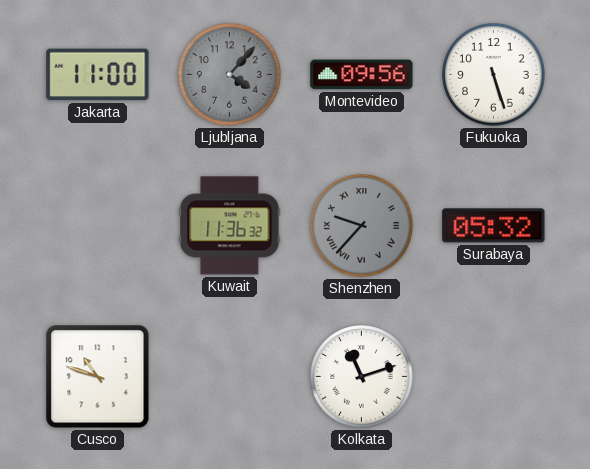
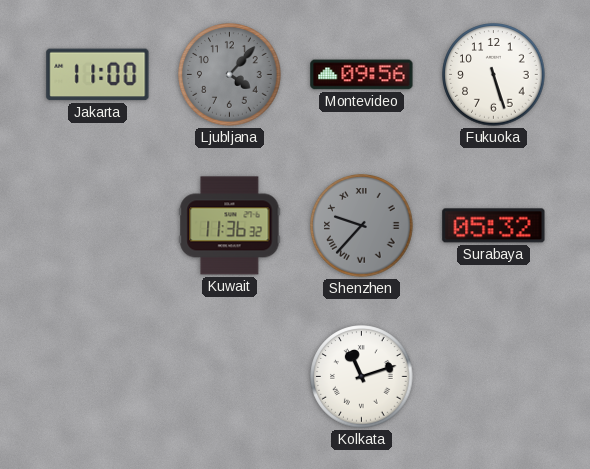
Cusco: 10:48 -> none
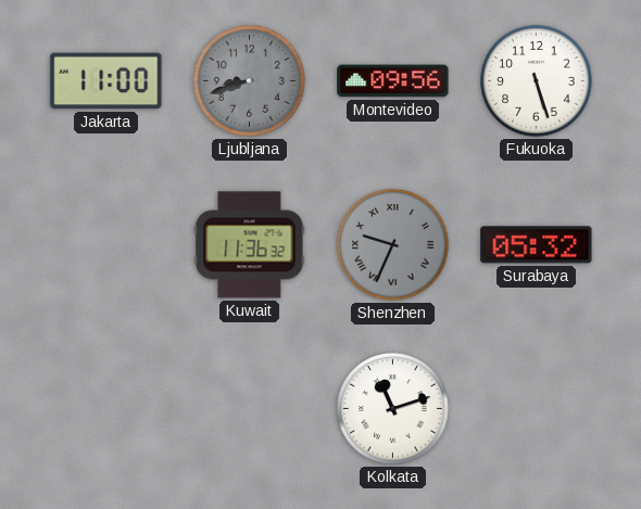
Ljubljana: 4:07 -> 8:42
Shenzhen: 9:37 -> 9:34
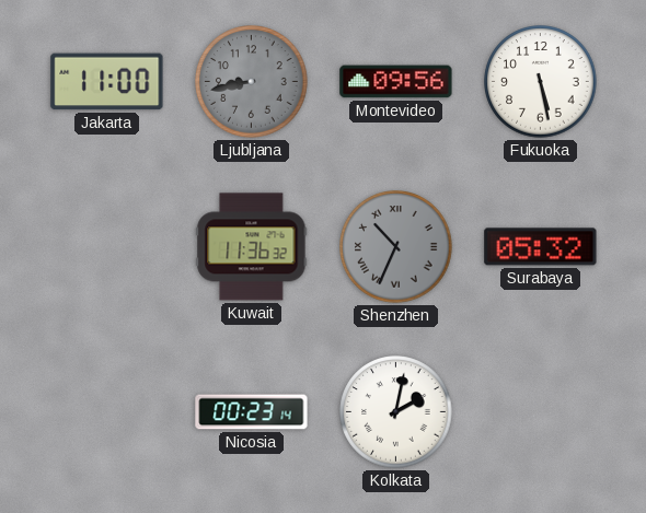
Ljubljana: 8:42 -> 8:43
Fukuoka: 5:27 -> 5:28
Shenzhen: 9:34 -> 10:34
Nicosia: none -> 00:23
Kolkata: 11:12 -> 2:02
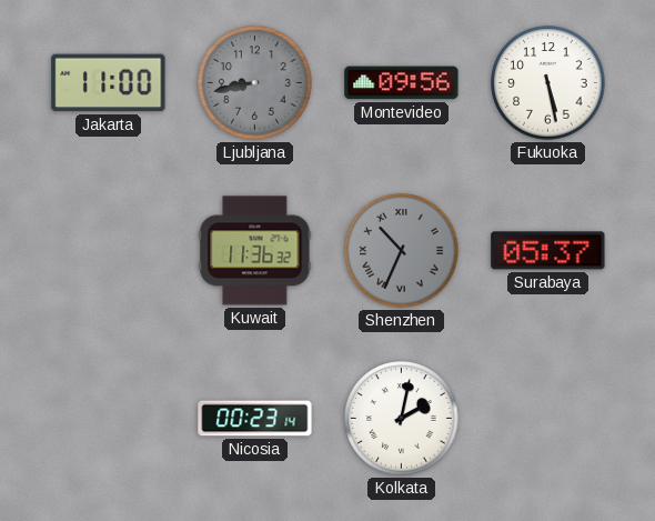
Surabaya: 05:32 -> 05:37
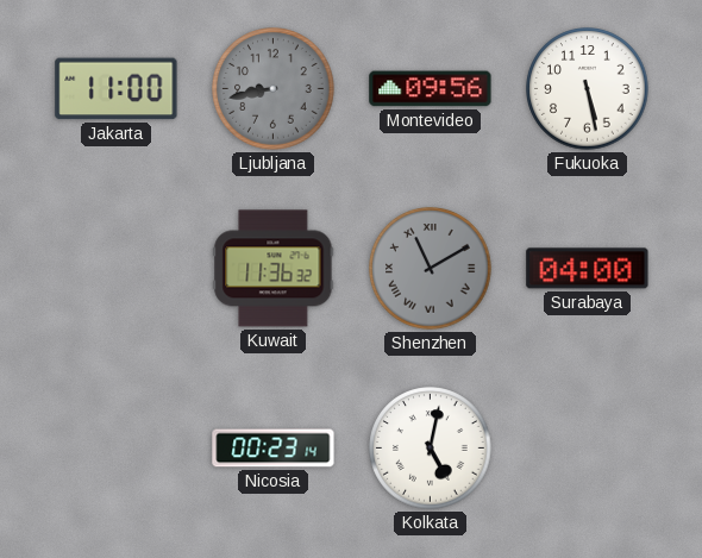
Shenzhen: 10:34 -> 11:10
Surabaya: 05:37 -> 04:00
Kolkata: 2:02 -> 5:02
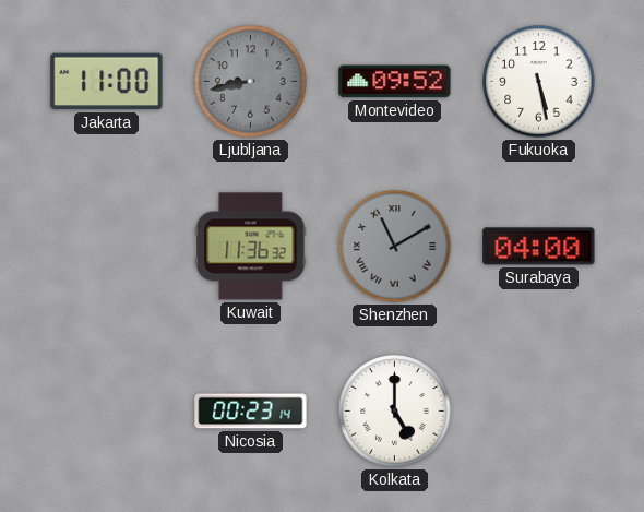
Montevideo: 09:56 -> 09:52
Kolkata: 5:02 -> 5:00
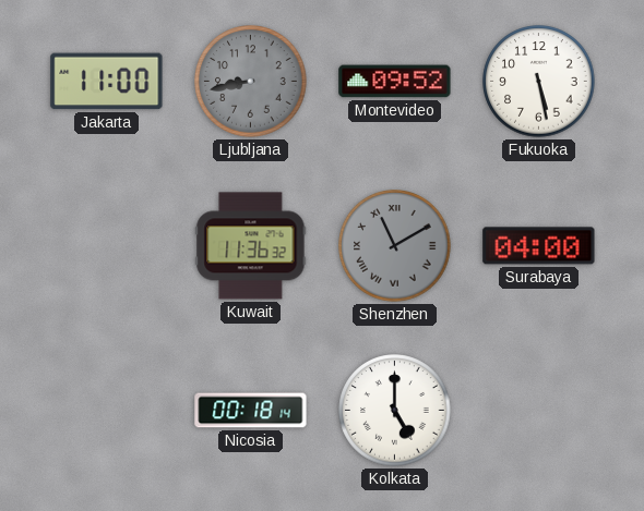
Nicosia: 00:23 -> 00:18
